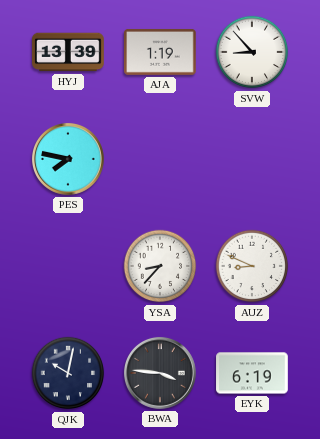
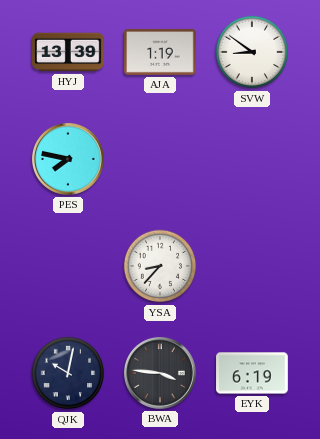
SVW: 8:53 -> 8:51
AUZ: 8:49 -> none
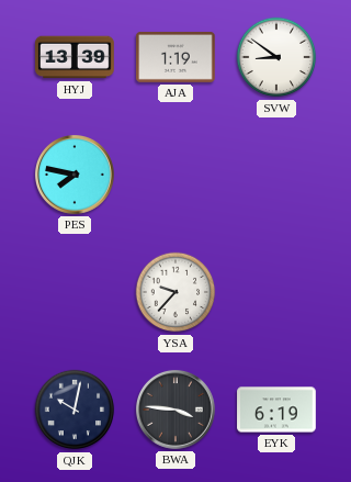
YSA: 8:37 -> 9:37
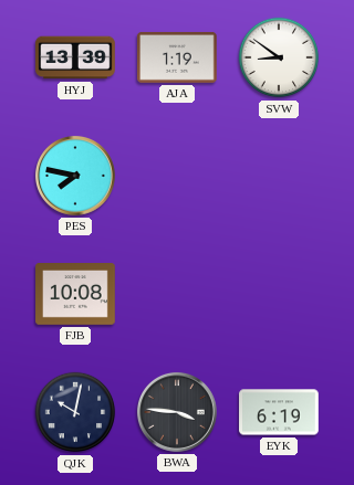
FJB: none -> 10:08
YSA: 9:37 -> none
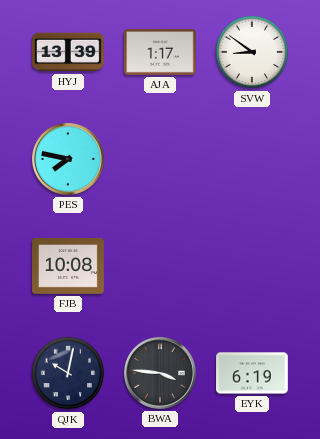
AJA: 1:19 -> 1:17
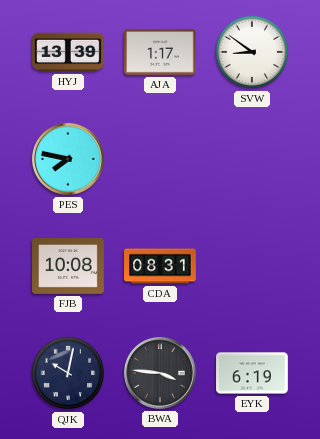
CDA: none -> 08:31
